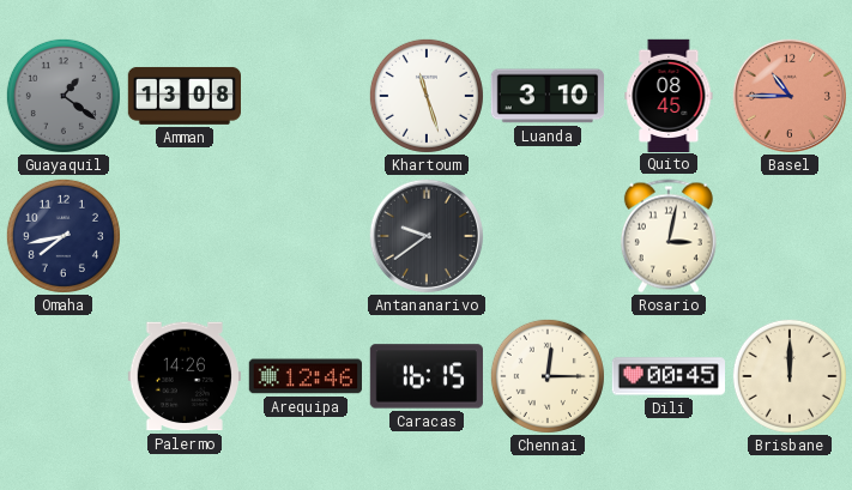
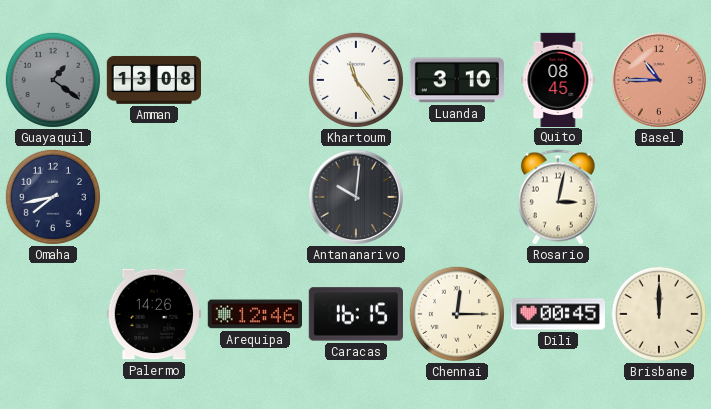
Khartoum: 11:27 -> 11:24
Antananarivo: 9:39 -> 10:01
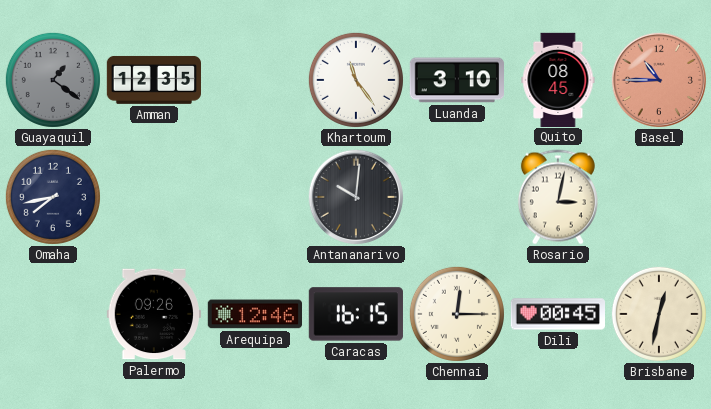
Amman: 13:08 -> 12:35
Palermo: 14:26 -> 09:26
Brisbane: 12:00 -> 12:32
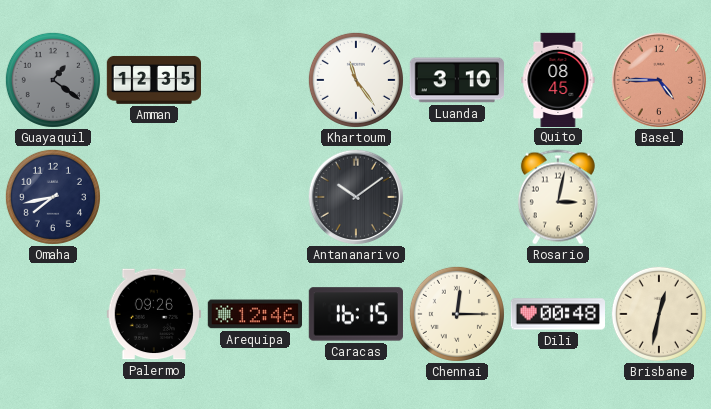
Basel: 10:45 -> 4:45
Antananarivo: 10:01 -> 10:09
Dili: 00:45 -> 00:48
